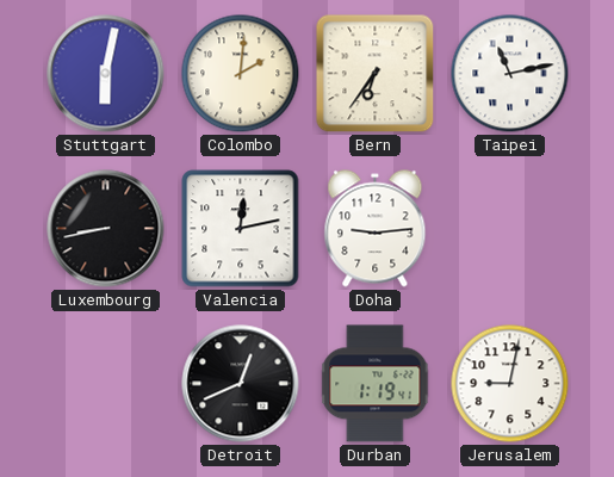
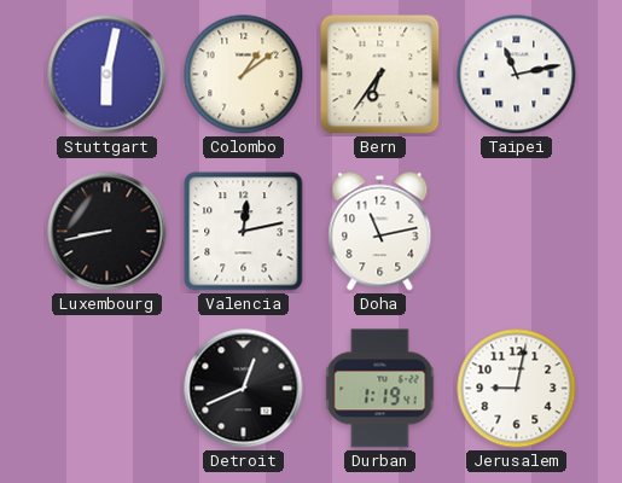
Colombo: 2:01 -> 1:09
Doha: 9:14 -> 11:13
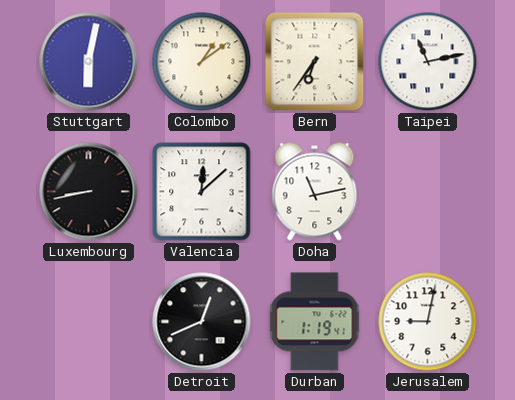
Valencia: 12:13 -> 12:08
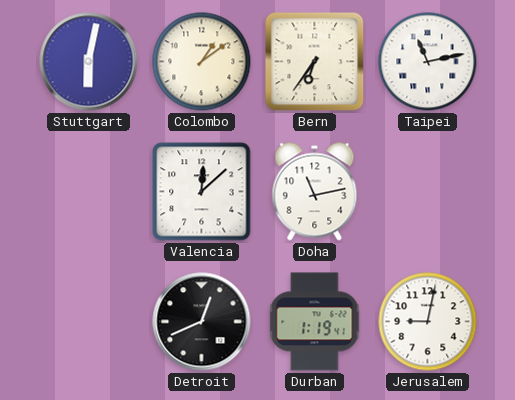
Luxembourg: 8:43 -> none
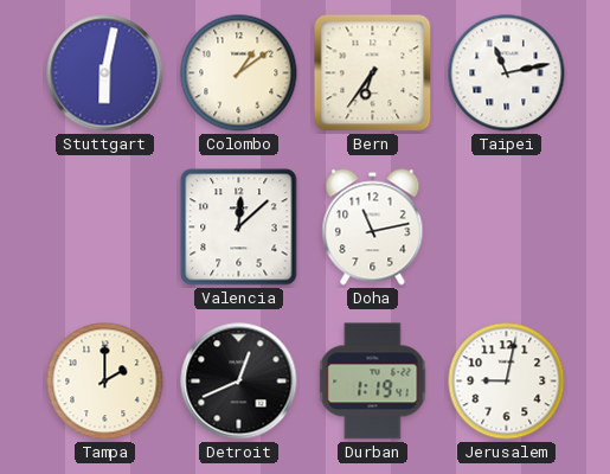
Tampa: none -> 2:00
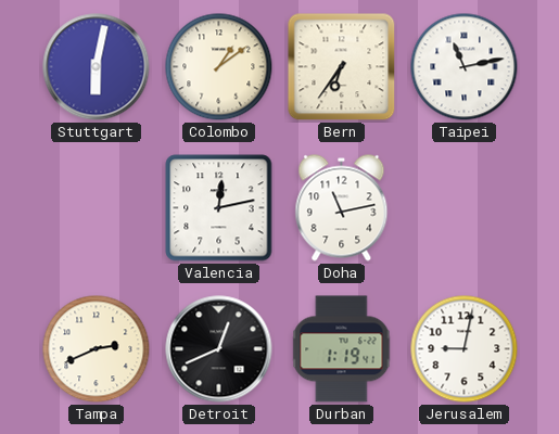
Valencia: 12:08 -> 12:13
Tampa: 2:00 -> 2:41
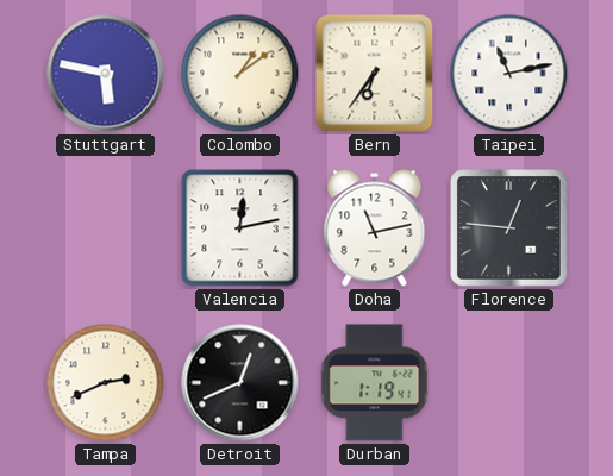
Stuttgart: 6:02 -> 5:47
Florence: none -> 12:46
Jerusalem: 9:02 -> none
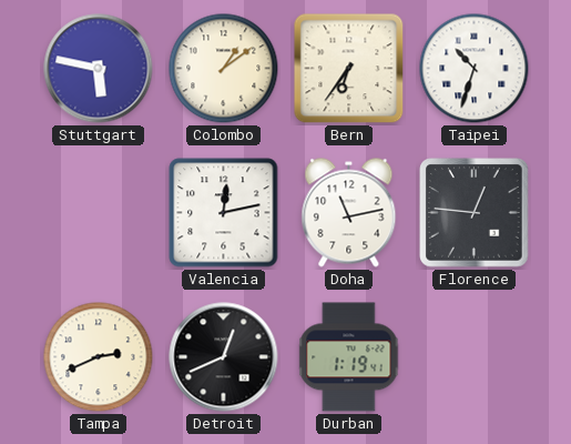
Taipei: 11:13 -> 10:33
